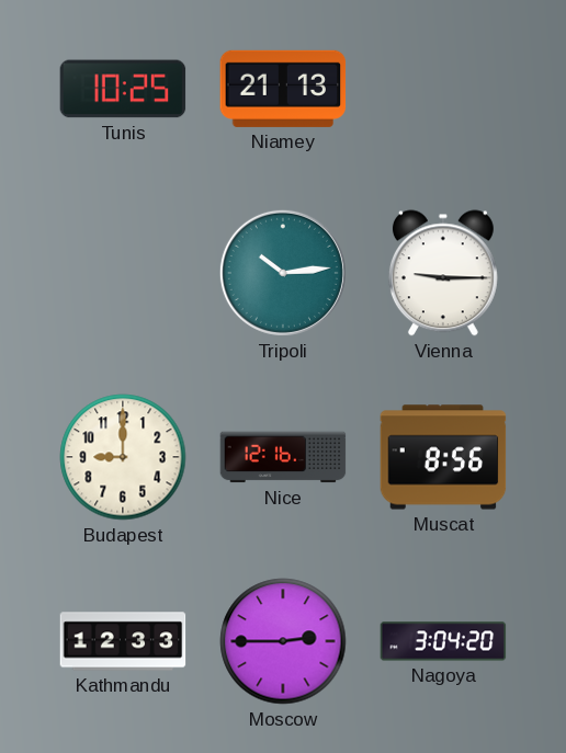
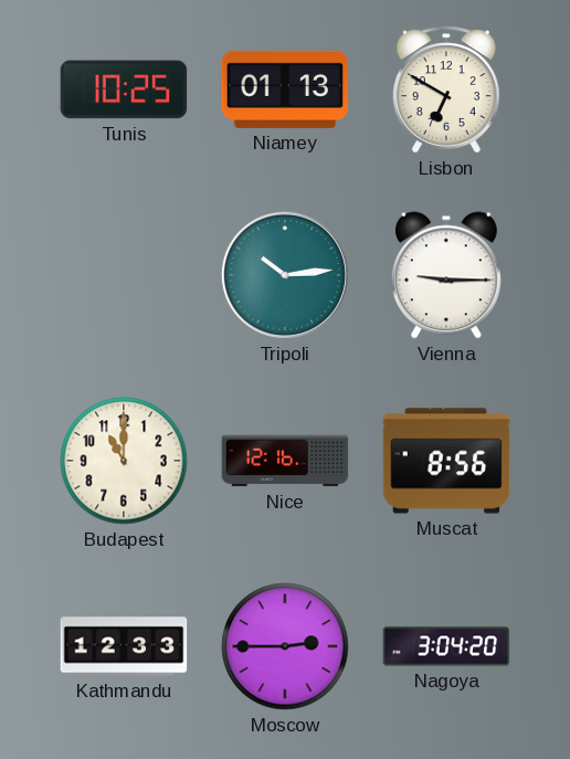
Niamey: 21:13 -> 01:13
Lisbon: none -> 6:50
Budapest: 9:00 -> 11:00
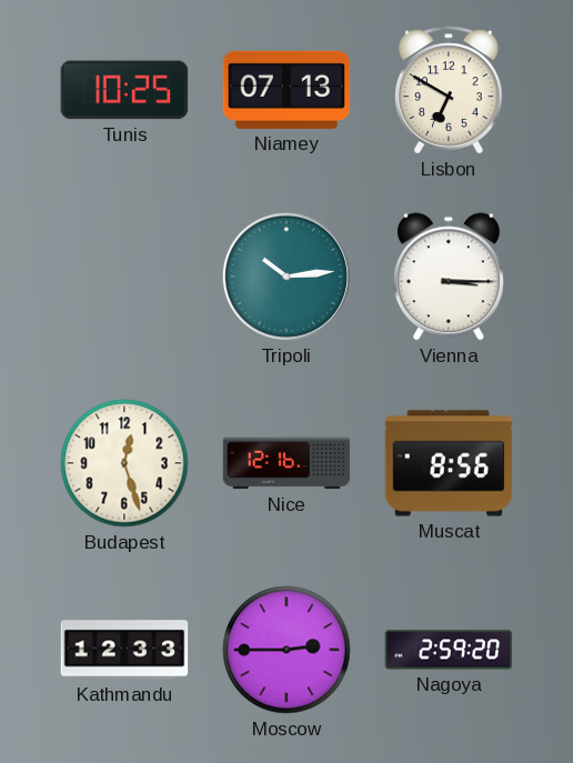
Niamey: 01:13 -> 07:13
Vienna: 9:15 -> 3:15
Budapest: 11:00 -> 12:27
Nagoya: 3:04 -> 2:59
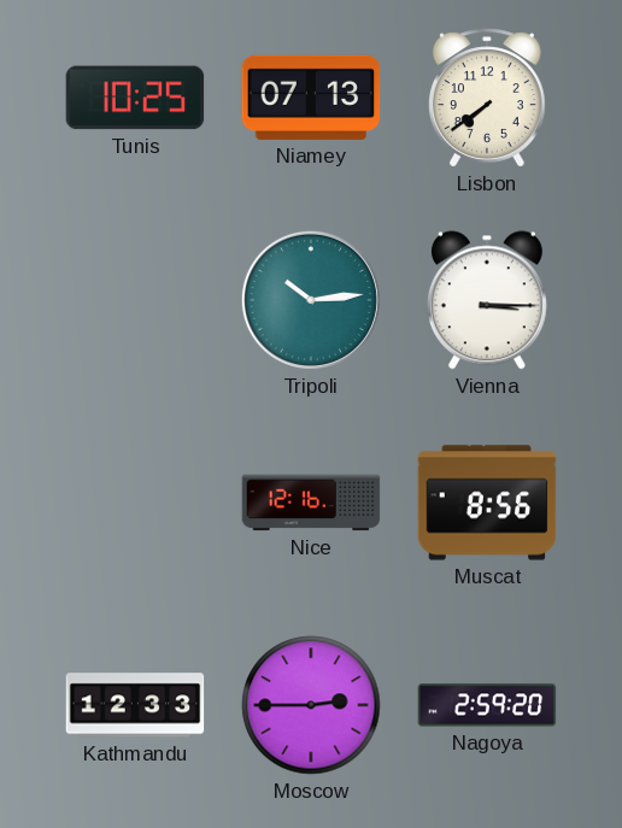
Lisbon: 6:50 -> 7:39
Budapest: 12:27 -> none
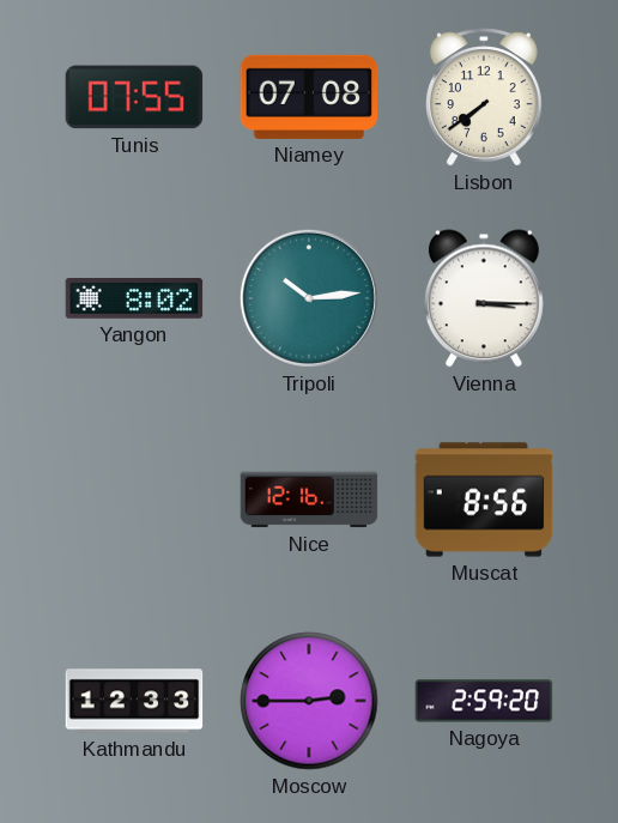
Tunis: 10:25 -> 07:55
Niamey: 07:13 -> 07:08
Yangon: none -> 8:02
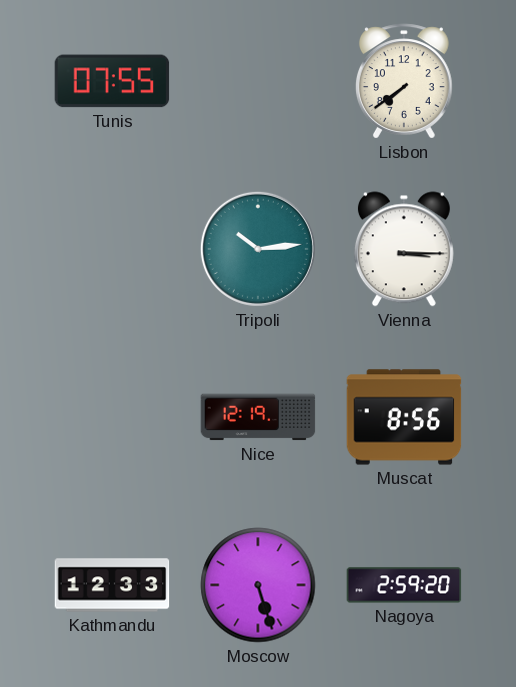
Niamey: 07:08 -> none
Yangon: 8:02 -> none
Nice: 12:16 -> 12:19
Moscow: 2:45 -> 5:27
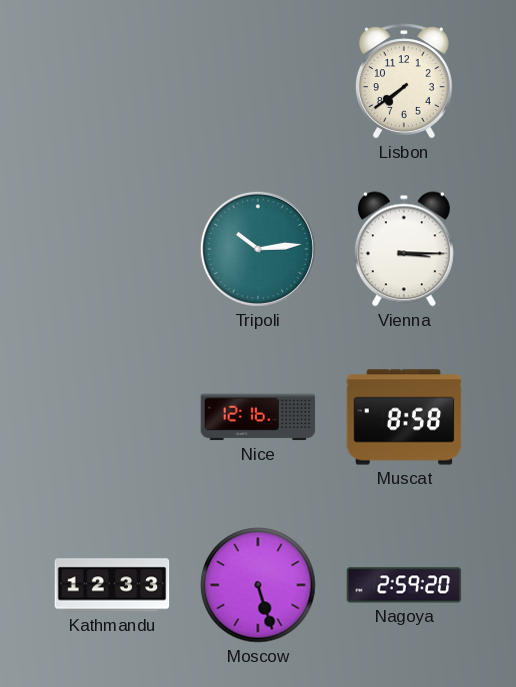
Tunis: 07:55 -> none
Nice: 12:19 -> 12:16
Muscat: 8:56 -> 8:58
